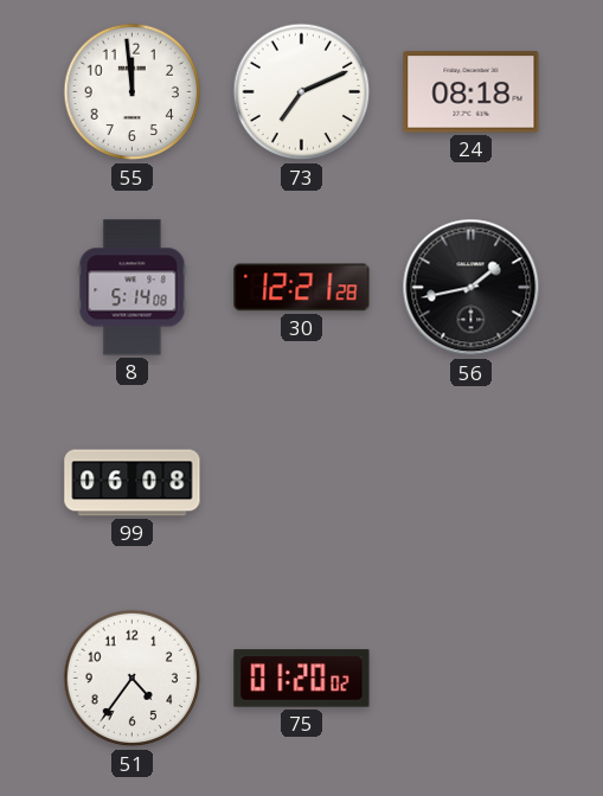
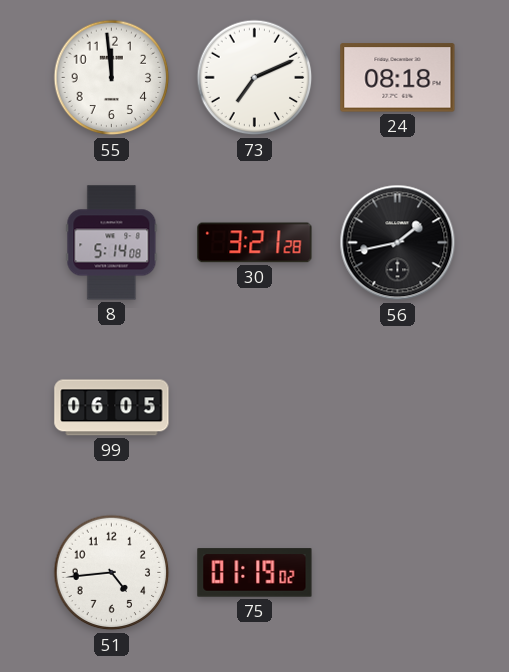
30: 12:21 -> 3:21
99: 06:08 -> 06:05
51: 4:36 -> 4:44
75: 01:20 -> 01:19
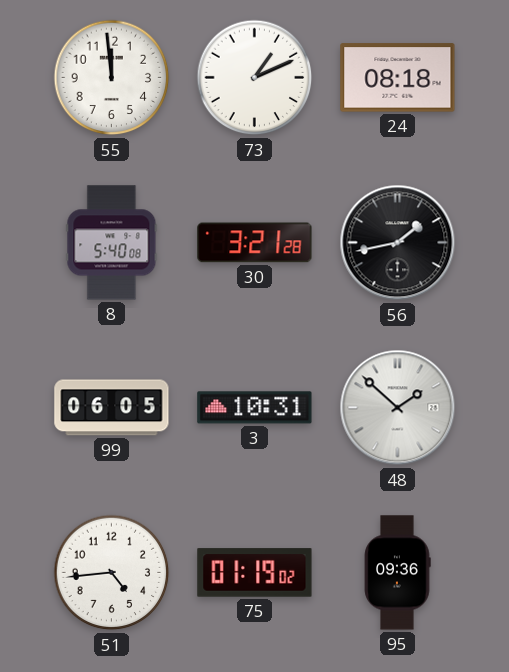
73: 7:11 -> 1:11
8: 5:14 -> 5:40
3: none -> 10:31
48: none -> 1:52
95: none -> 09:36
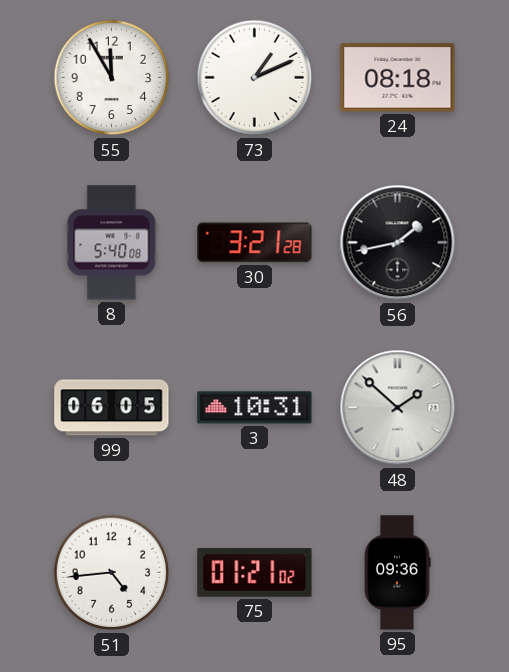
55: 11:59 -> 11:55
75: 01:19 -> 01:21
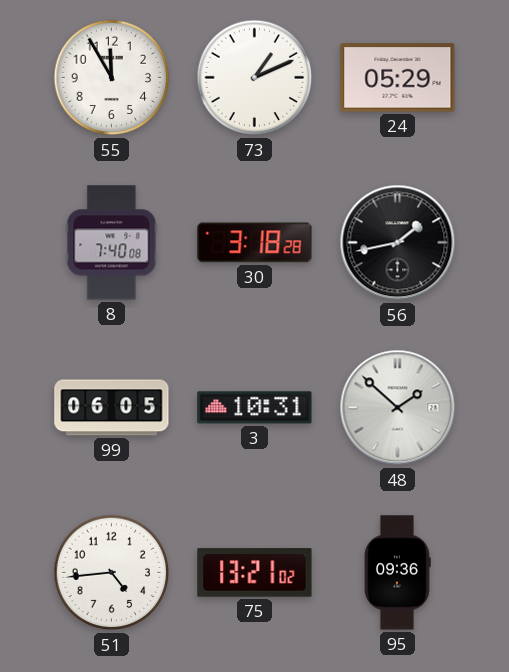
24: 08:18 -> 05:29
8: 5:40 -> 7:40
30: 3:21 -> 3:18
75: 01:21 -> 13:21
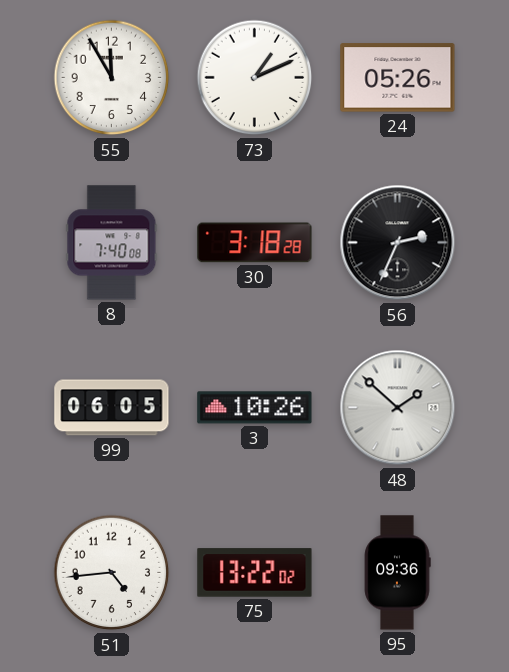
24: 05:29 -> 05:26
56: 1:43 -> 2:34
3: 10:31 -> 10:26
75: 13:21 -> 13:22
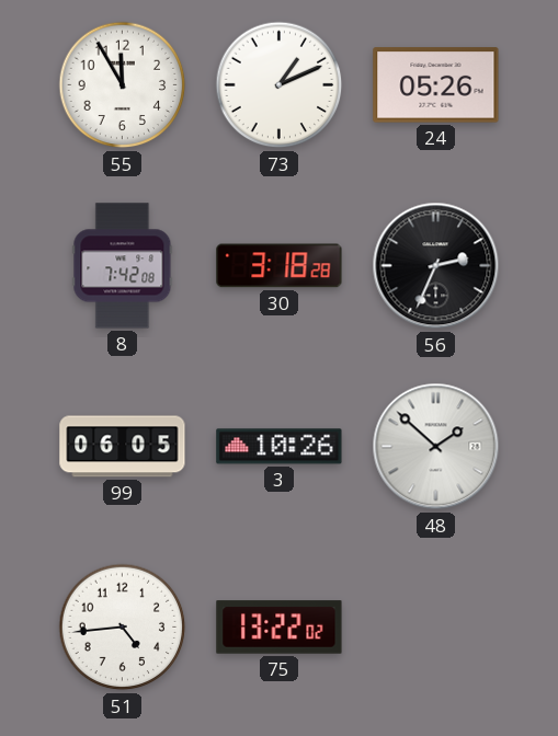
8: 7:40 -> 7:42
95: 09:36 -> none
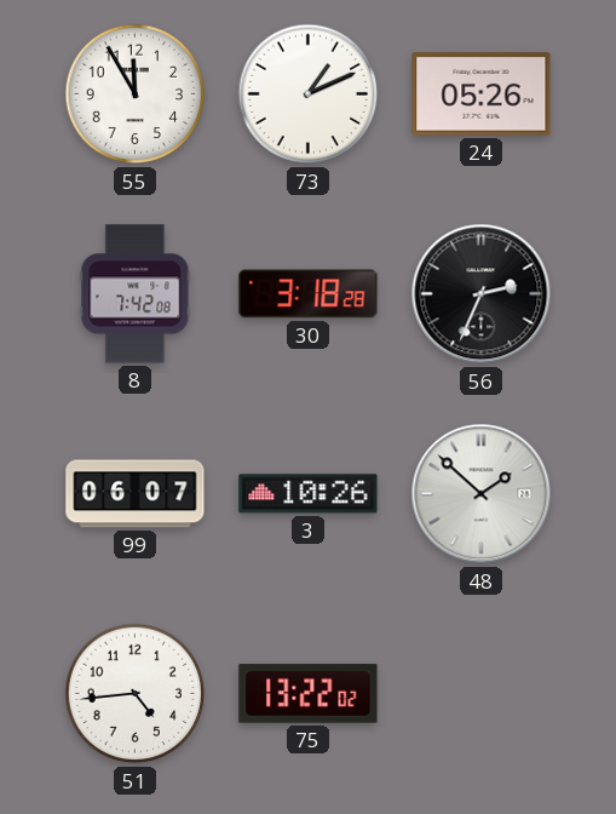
99: 06:05 -> 06:07
